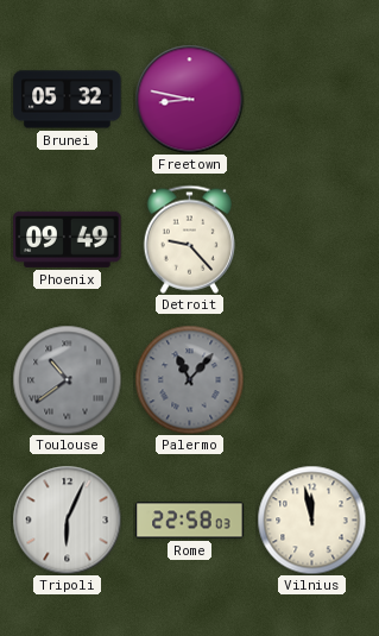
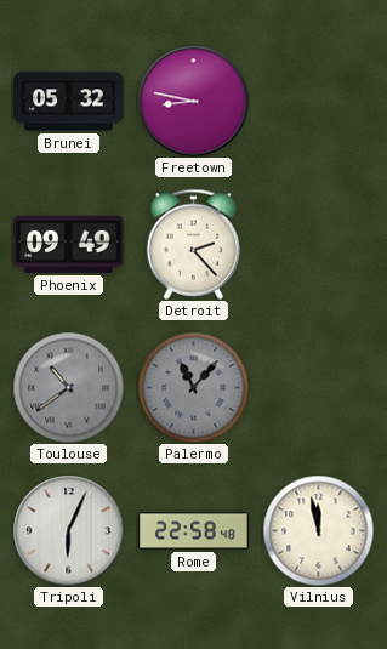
Detroit: 9:23 -> 2:23
Rome: 22:58:03 -> 22:58:48
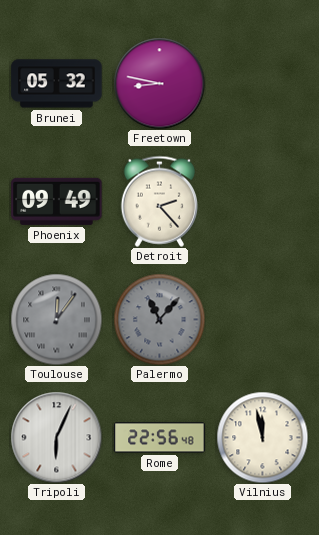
Toulouse: 10:39 -> 12:06
Rome: 22:58 -> 22:56
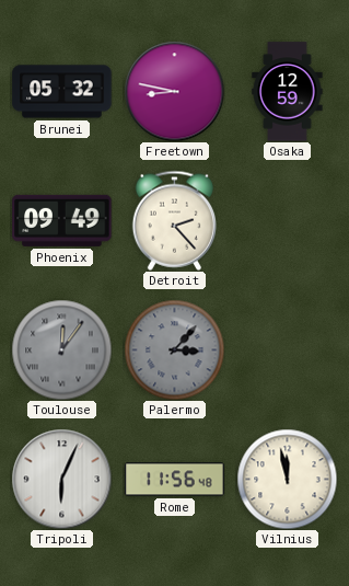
Osaka: none -> 12:59
Palermo: 11:07 -> 3:07
Rome: 22:56 -> 11:56
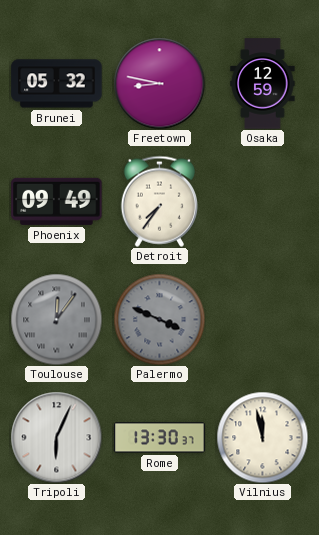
Detroit: 2:23 -> 7:36
Palermo: 3:07 -> 3:49
Rome: 11:56 -> 13:30
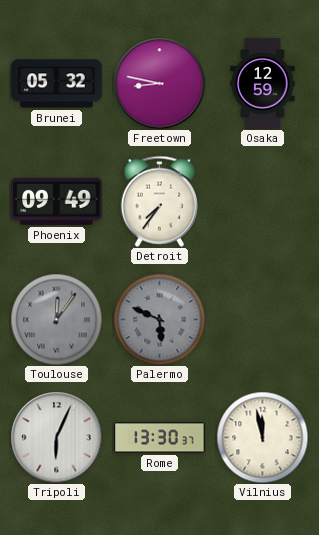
Palermo: 3:49 -> 5:49
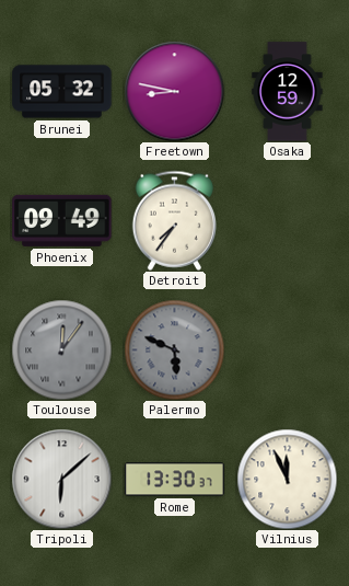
Tripoli: 6:04 -> 6:08
Vilnius: 11:58 -> 11:56
